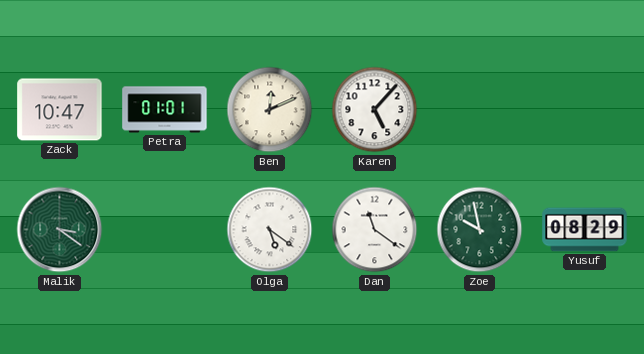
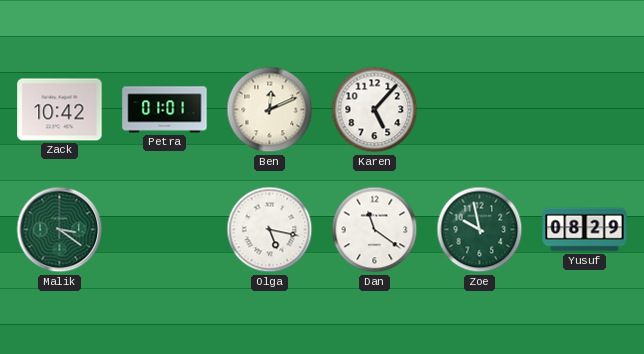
Zack: 10:47 -> 10:42
Olga: 5:21 -> 5:17
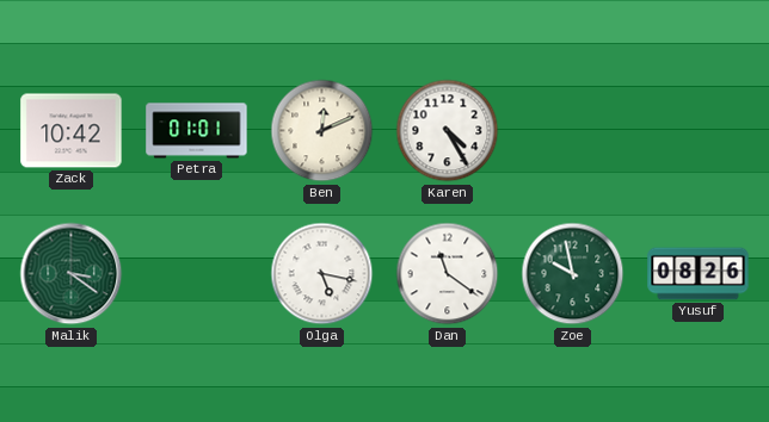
Karen: 5:07 -> 4:25
Yusuf: 08:29 -> 08:26
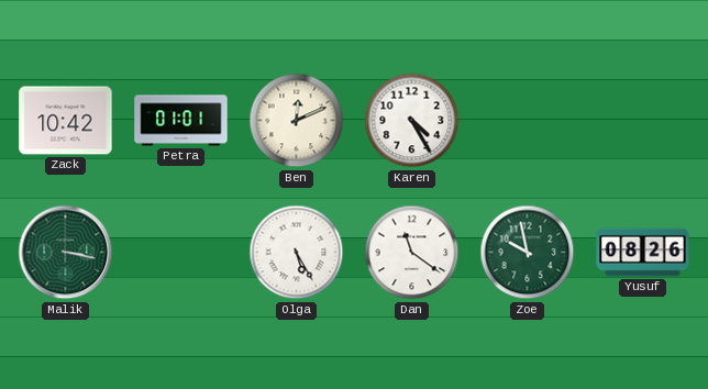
Malik: 3:21 -> 3:17
Olga: 5:17 -> 5:25
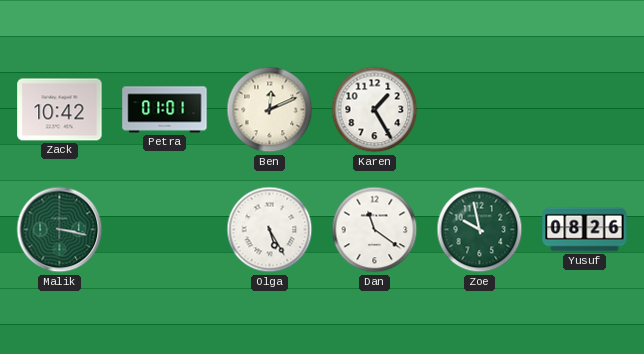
Karen: 4:25 -> 1:25
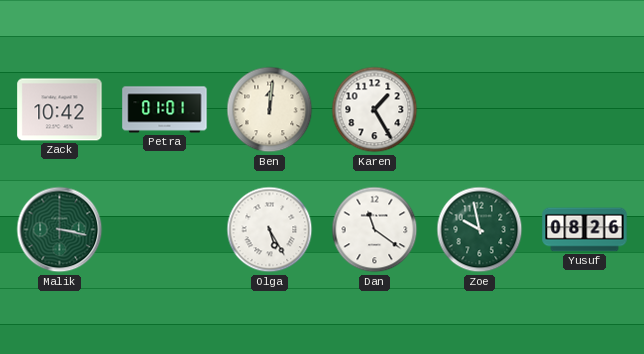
Ben: 12:11 -> 12:01
